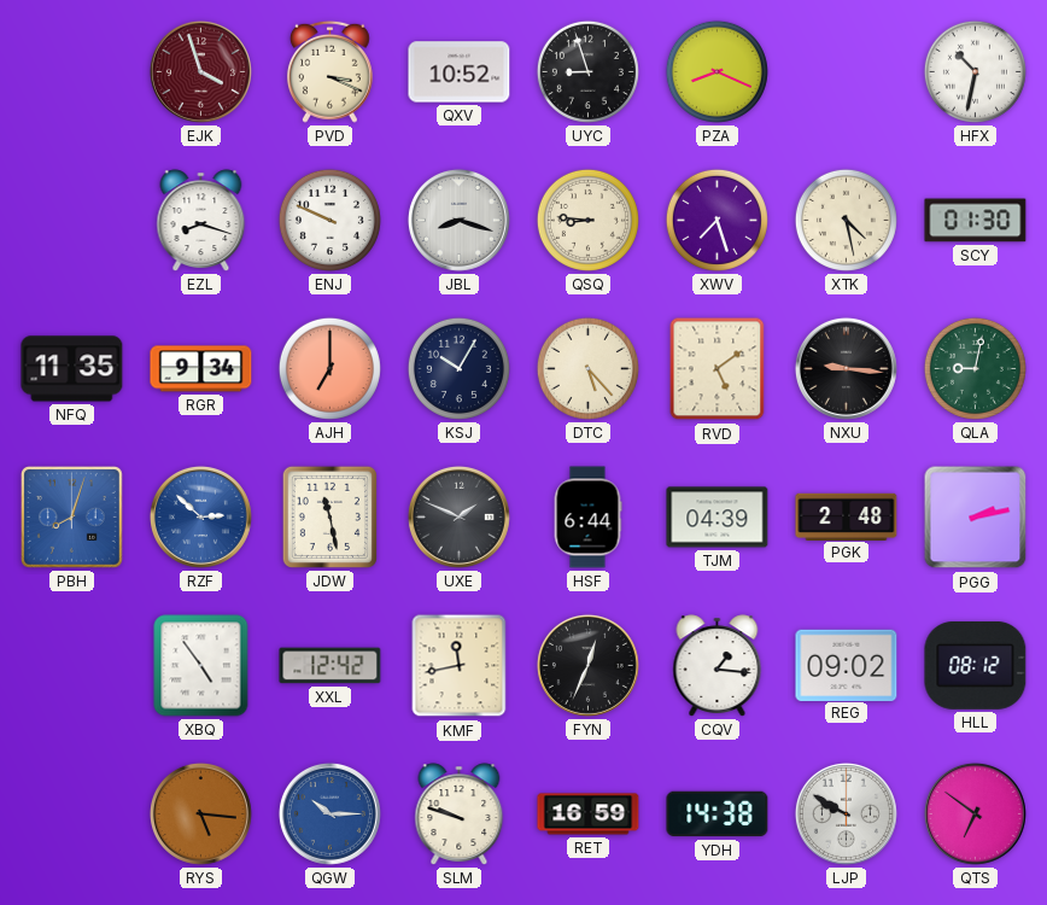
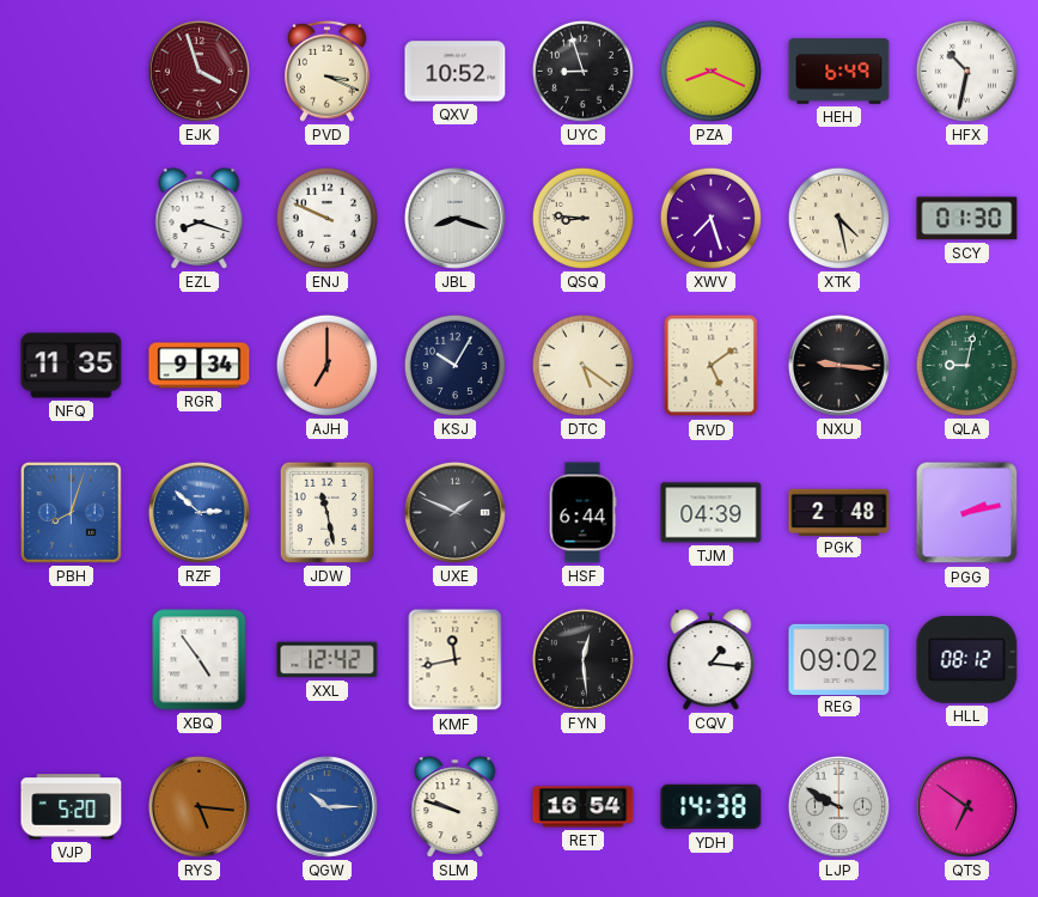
HEH: none -> 6:49
DTC: 5:23 -> 5:21
FYN: 12:34 -> 12:29
VJP: none -> 5:20
RET: 16:59 -> 16:54
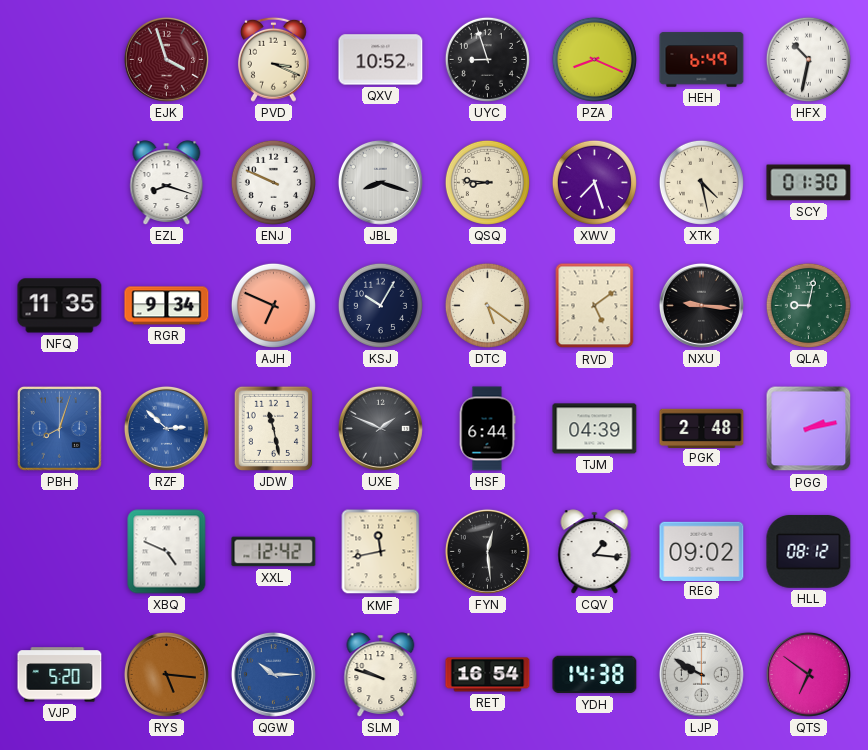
AJH: 7:00 -> 6:49
XBQ: 4:54 -> 4:49
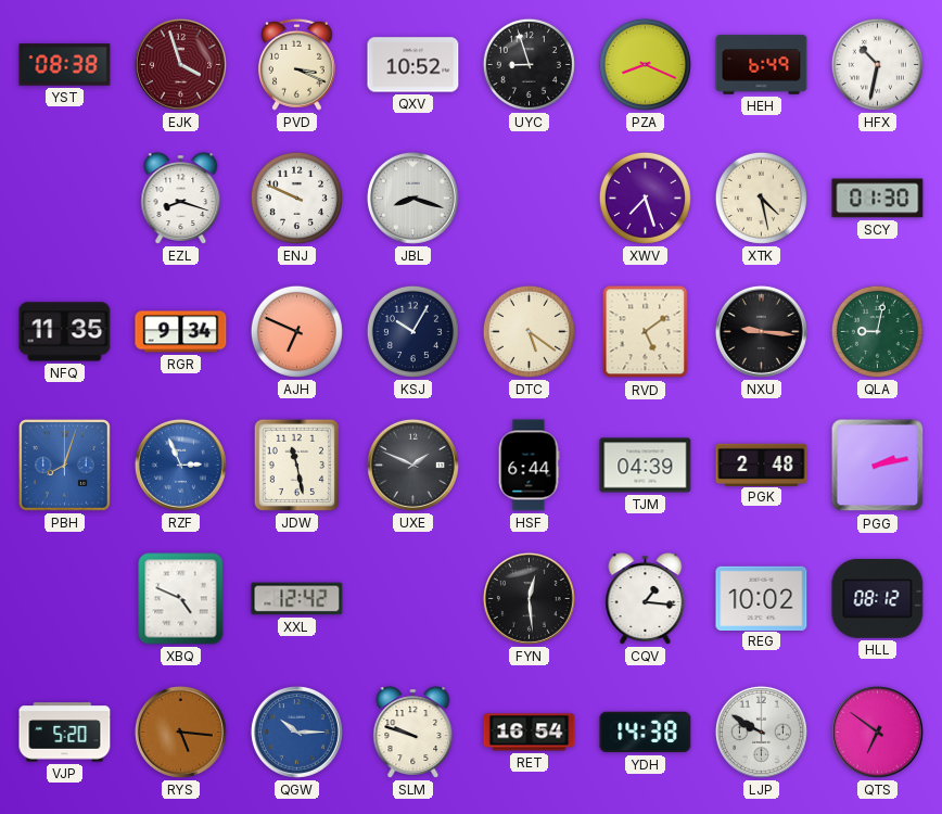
YST: none -> 08:38
QSQ: 8:46 -> none
RZF: 2:52 -> 2:56
KMF: 11:43 -> none
REG: 09:02 -> 10:02
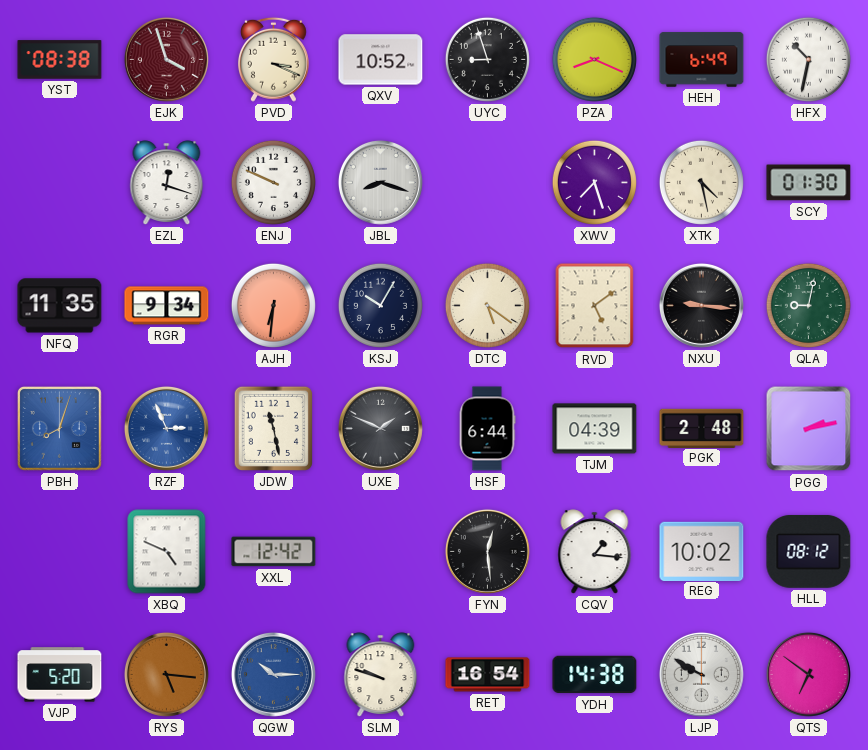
EZL: 8:18 -> 12:18
AJH: 6:49 -> 6:31
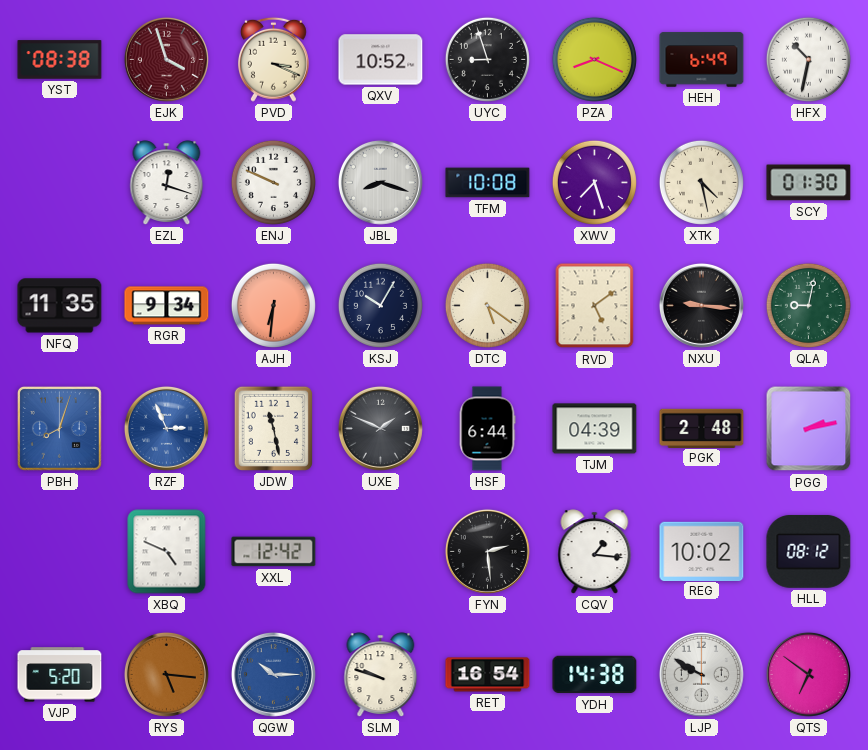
TFM: none -> 10:08
FYN: 12:29 -> 2:29
